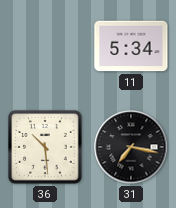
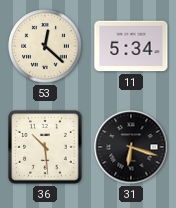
53: none -> 12:22
31: 7:17 -> 6:18
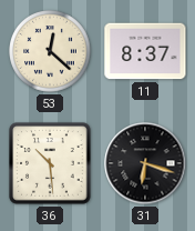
11: 5:34 -> 8:37
